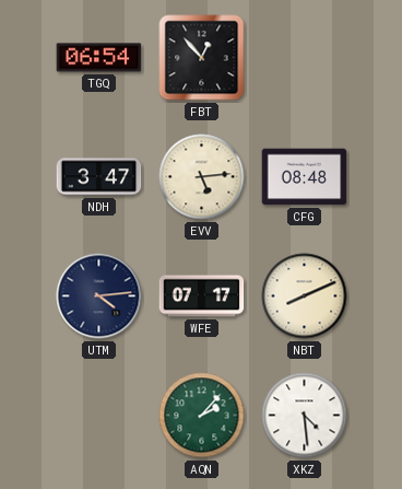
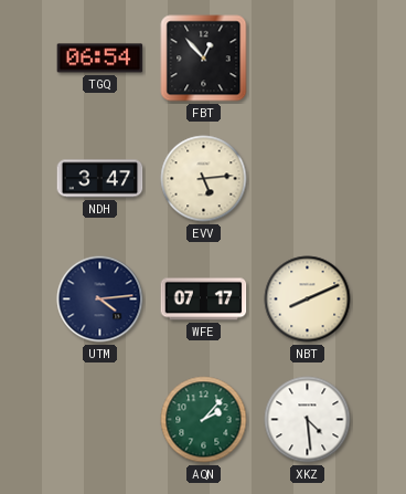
CFG: 08:48 -> none
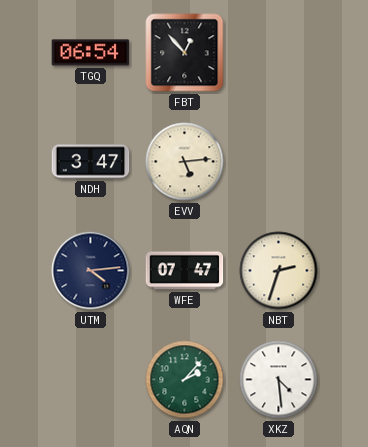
WFE: 07:17 -> 07:47
NBT: 8:11 -> 2:33
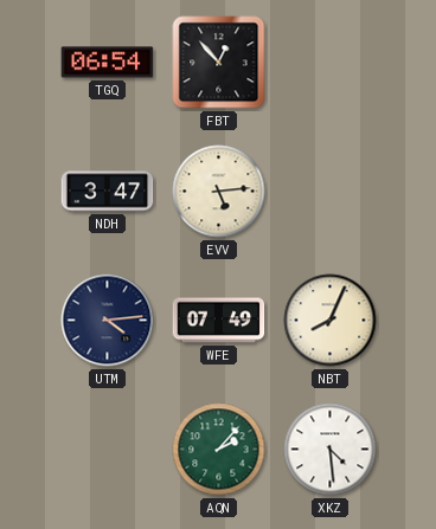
WFE: 07:47 -> 07:49
NBT: 2:33 -> 8:04
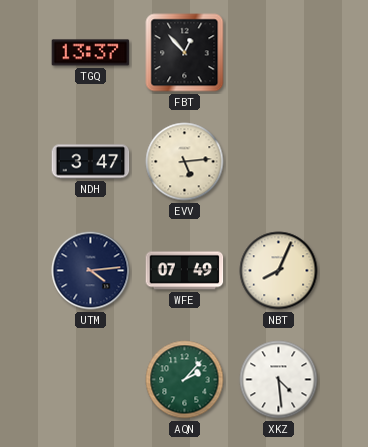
TGQ: 06:54 -> 13:37
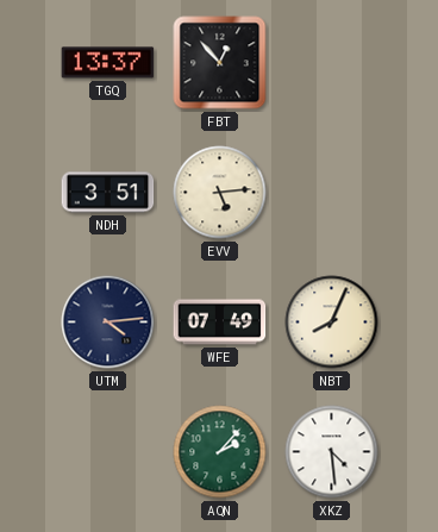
NDH: 3:47 -> 3:51
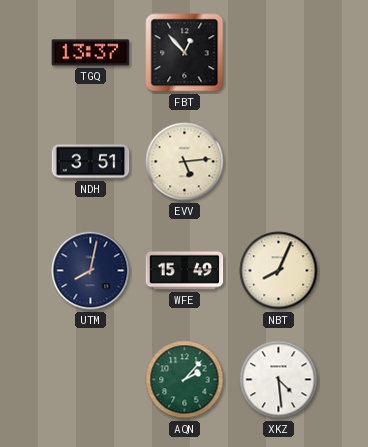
UTM: 4:14 -> 8:02
WFE: 07:49 -> 15:49
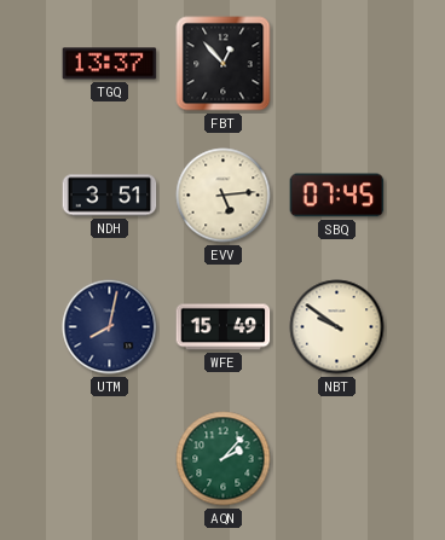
SBQ: none -> 07:45
NBT: 8:04 -> 9:51
XKZ: 4:29 -> none
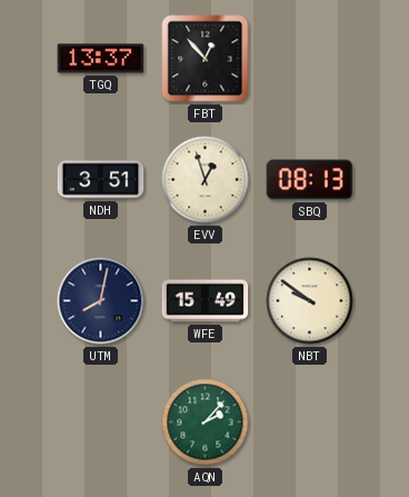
EVV: 5:14 -> 12:57
SBQ: 07:45 -> 08:13
